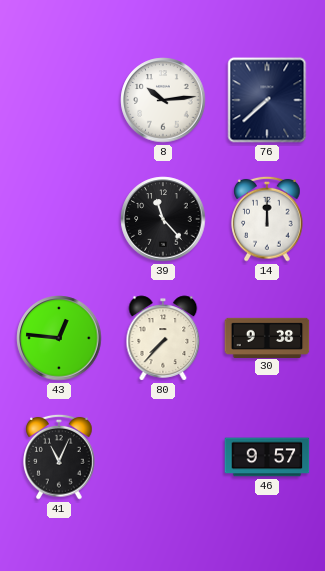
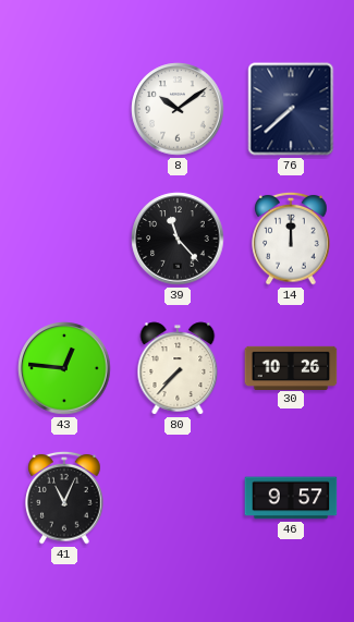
8: 10:14 -> 10:09
30: 9:38 -> 10:26
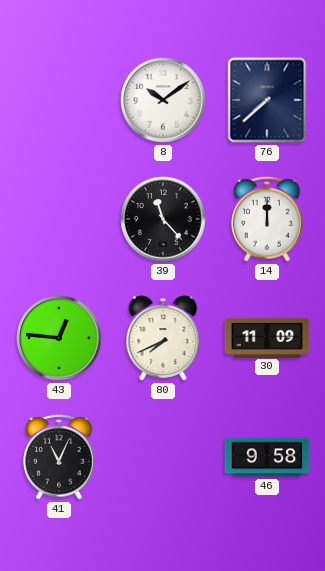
80: 7:37 -> 7:41
30: 10:26 -> 11:09
46: 9:57 -> 9:58
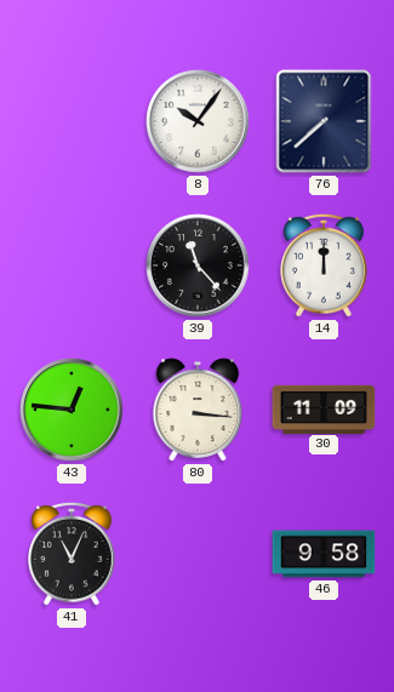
8: 10:09 -> 10:06
80: 7:41 -> 3:16
